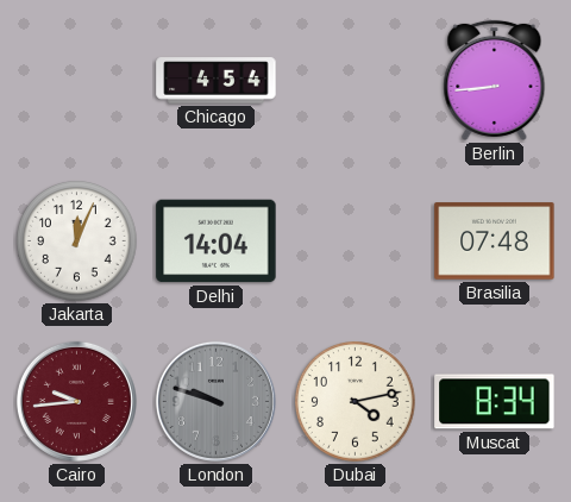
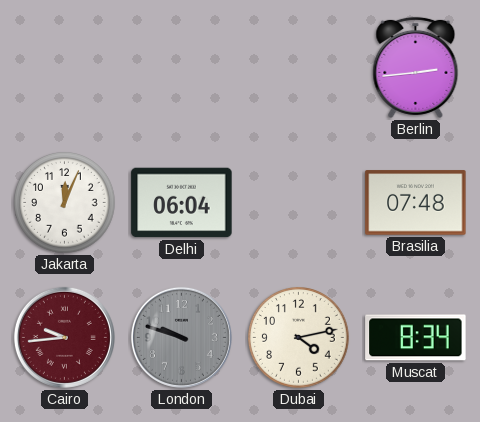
Chicago: 4:54 -> none
Berlin: 8:44 -> 2:44
Delhi: 14:04 -> 06:04
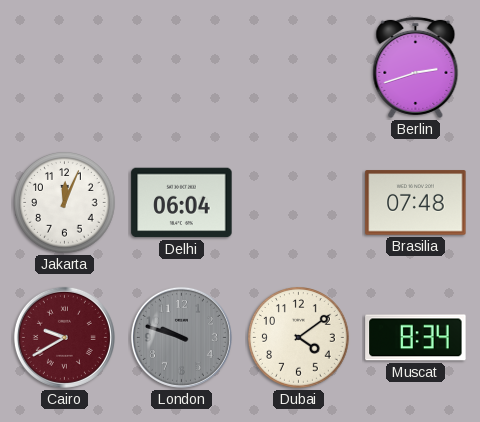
Berlin: 2:44 -> 2:42
Cairo: 9:44 -> 9:40
Dubai: 4:13 -> 4:09
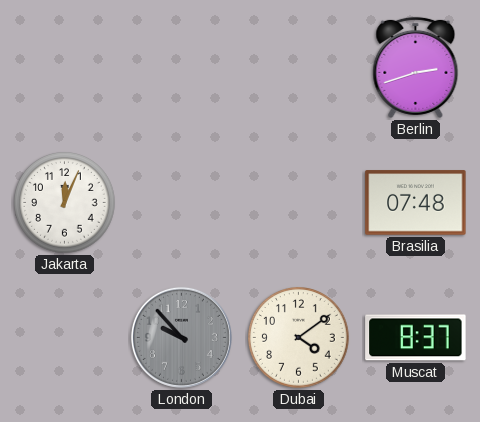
Delhi: 06:04 -> none
Cairo: 9:40 -> none
London: 9:48 -> 9:53
Muscat: 8:34 -> 8:37
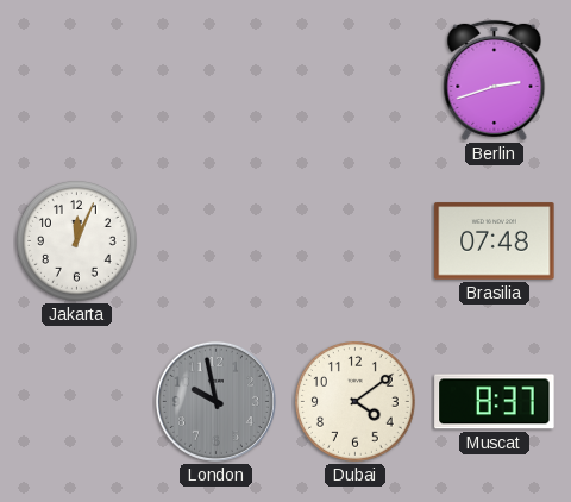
London: 9:53 -> 9:58
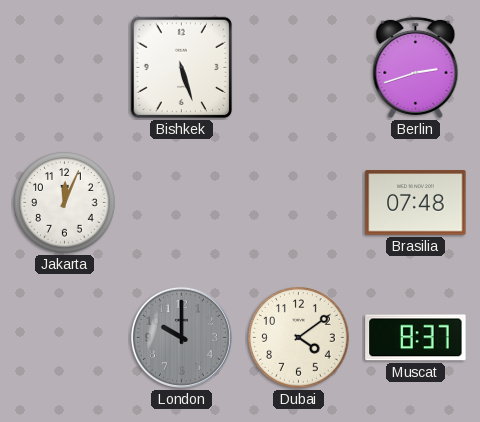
Bishkek: none -> 5:27
London: 9:58 -> 10:00
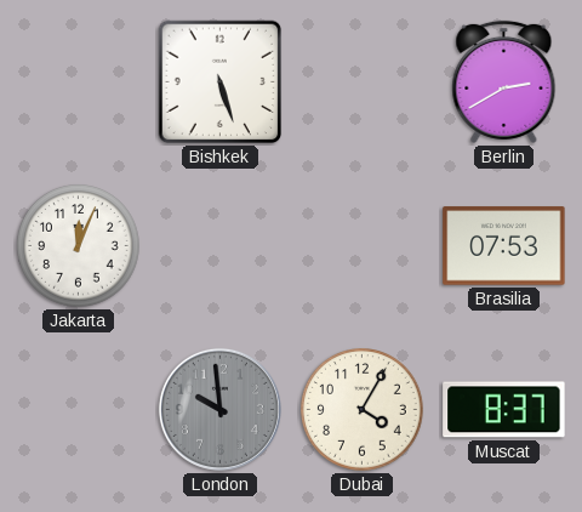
Berlin: 2:42 -> 2:40
Brasilia: 07:48 -> 07:53
London: 10:00 -> 9:59
Dubai: 4:09 -> 4:05
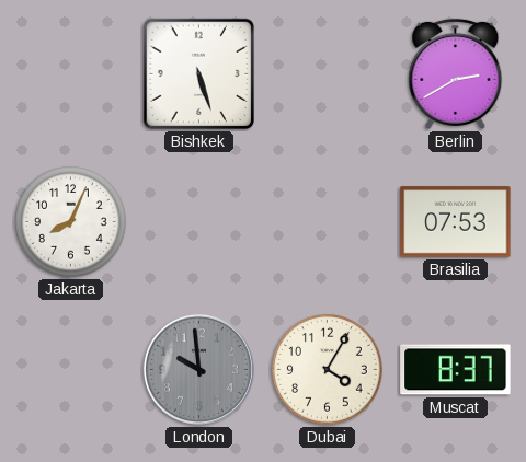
Jakarta: 12:04 -> 8:04
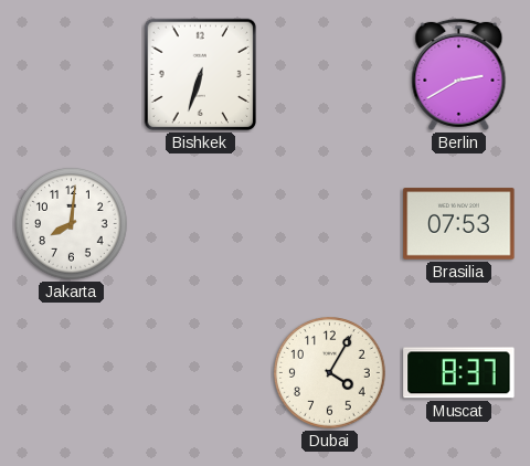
Bishkek: 5:27 -> 6:33
Jakarta: 8:04 -> 8:01
London: 9:59 -> none
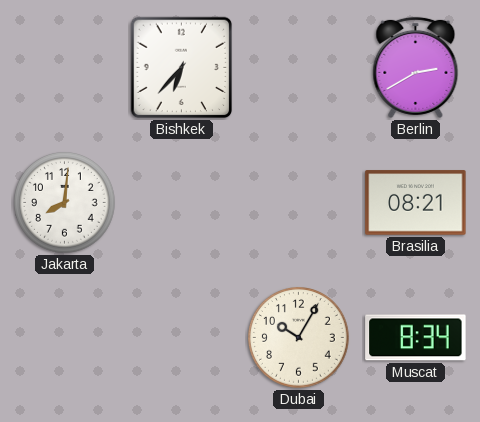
Bishkek: 6:33 -> 6:37
Brasilia: 07:53 -> 08:21
Dubai: 4:05 -> 10:05
Muscat: 8:37 -> 8:34
